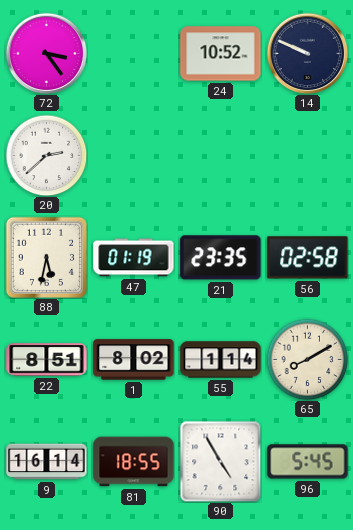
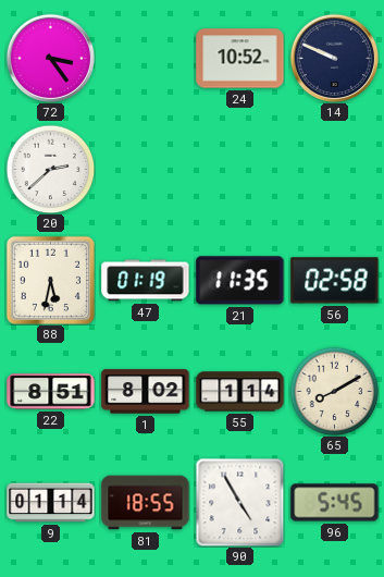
21: 23:35 -> 11:35
9: 16:14 -> 01:14
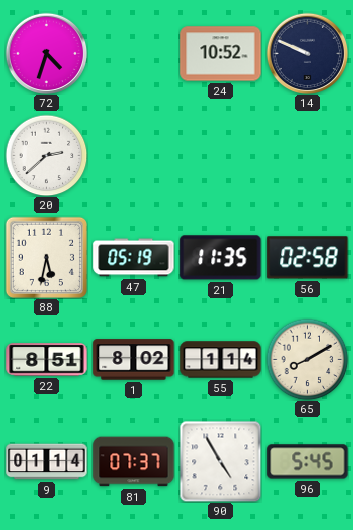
72: 3:24 -> 4:33
47: 01:19 -> 05:19
81: 18:55 -> 07:37
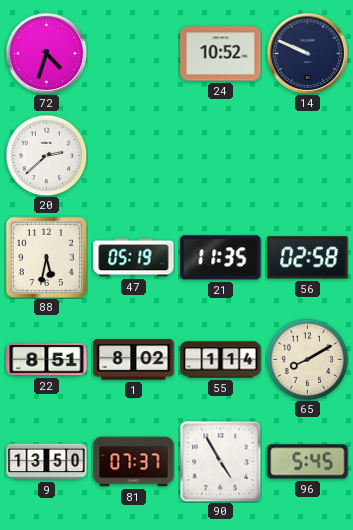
9: 01:14 -> 13:50
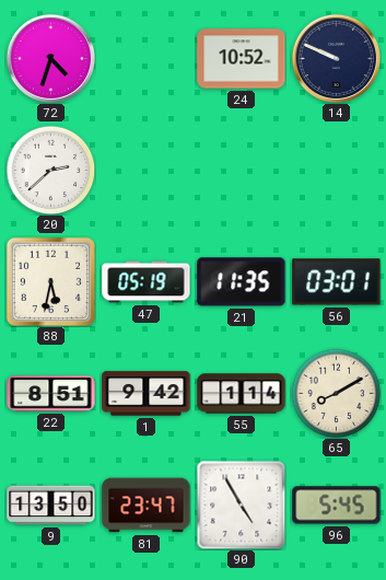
56: 02:58 -> 03:01
1: 8:02 -> 9:42
81: 07:37 -> 23:47
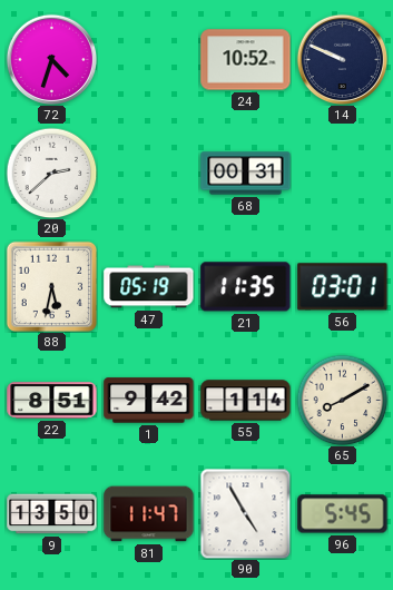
68: none -> 00:31
81: 23:47 -> 11:47
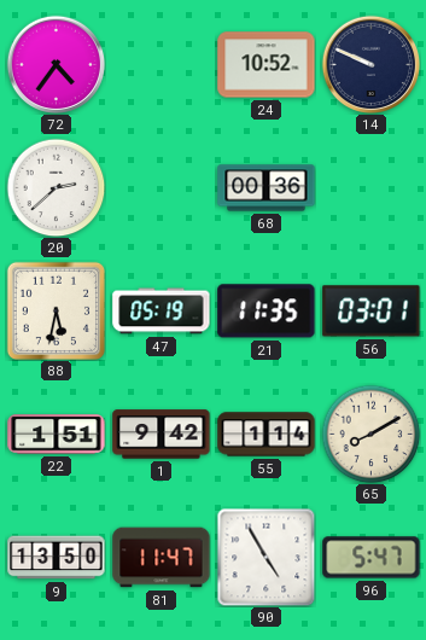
72: 4:33 -> 4:36
68: 00:31 -> 00:36
22: 8:51 -> 1:51
96: 5:45 -> 5:47
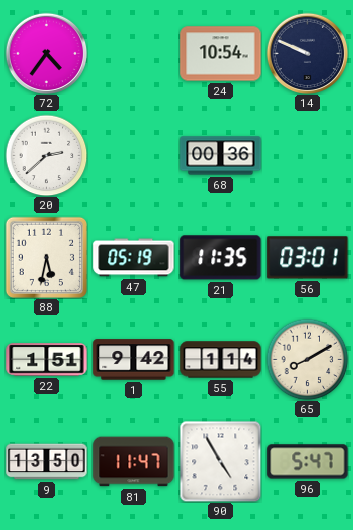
24: 10:52 -> 10:54
